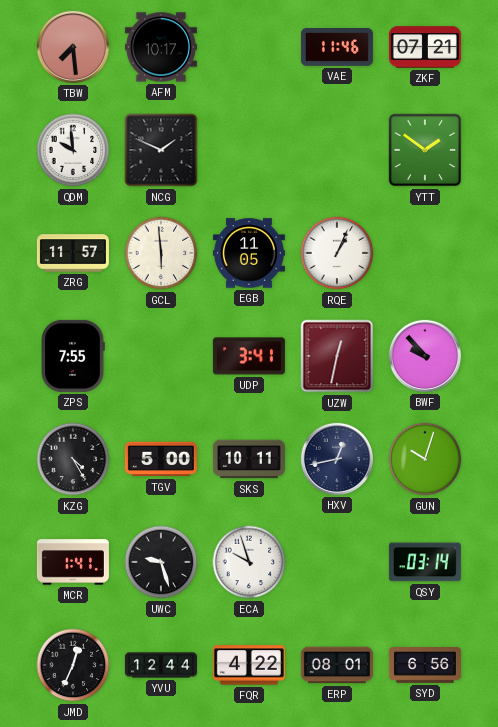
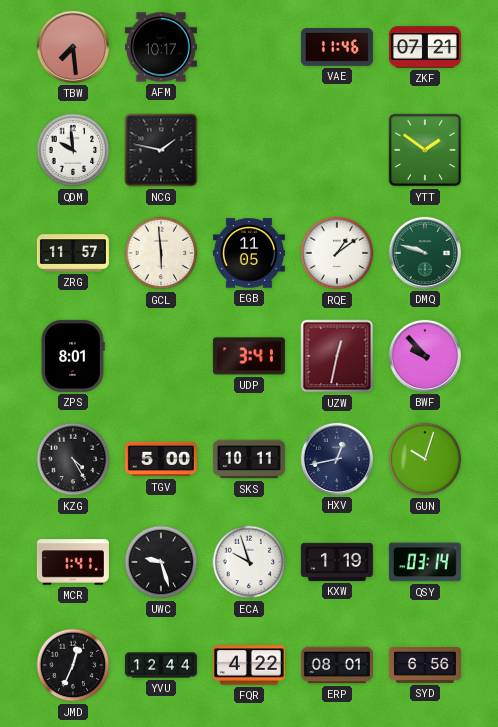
NCG: 1:49 -> 1:47
RQE: 1:04 -> 1:09
DMQ: none -> 9:48
ZPS: 7:55 -> 8:01
KXW: none -> 1:19
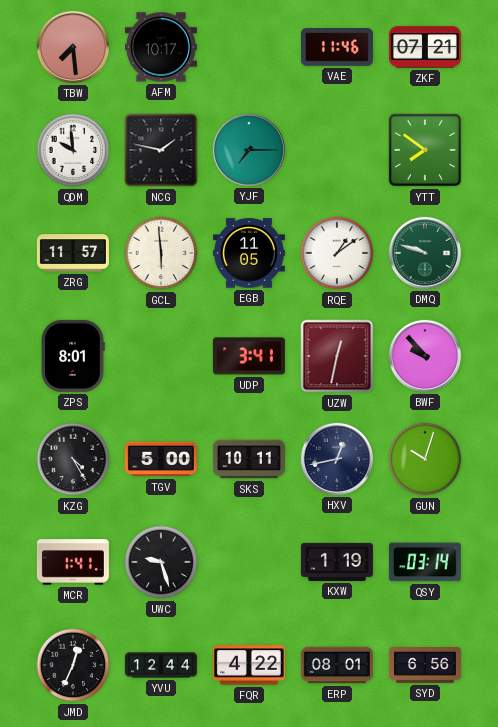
YJF: none -> 7:15
YTT: 1:51 -> 7:51
ECA: 9:57 -> none
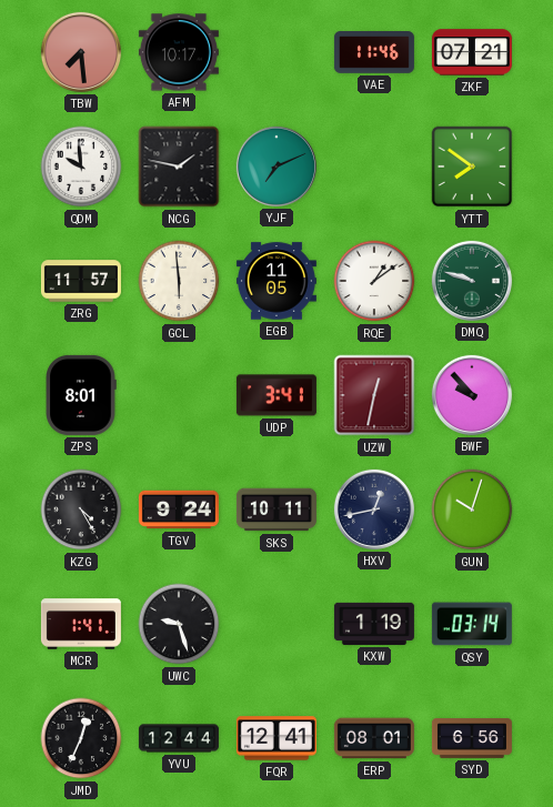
YJF: 7:15 -> 7:11
TGV: 5:00 -> 9:24
FQR: 4:22 -> 12:41
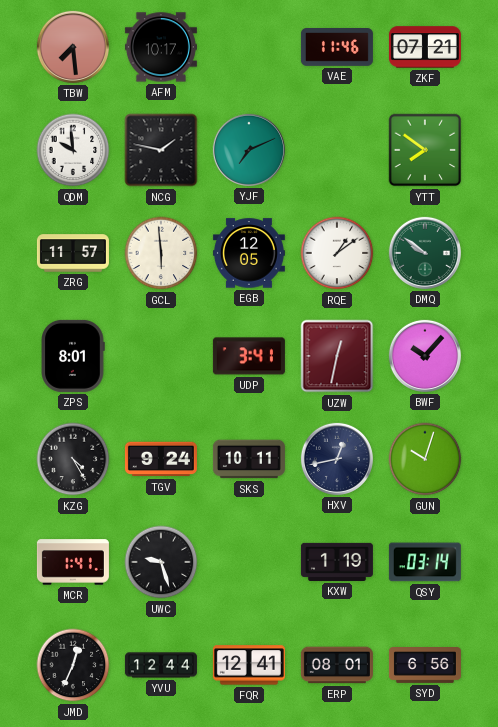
EGB: 11:05 -> 12:05
DMQ: 9:48 -> 9:51
BWF: 9:53 -> 10:07
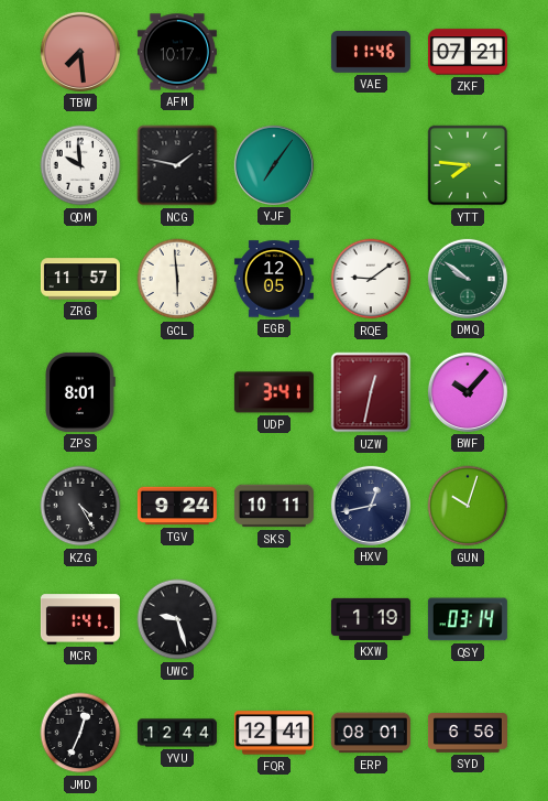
YJF: 7:11 -> 7:06
YTT: 7:51 -> 7:46
RQE: 1:09 -> 9:09
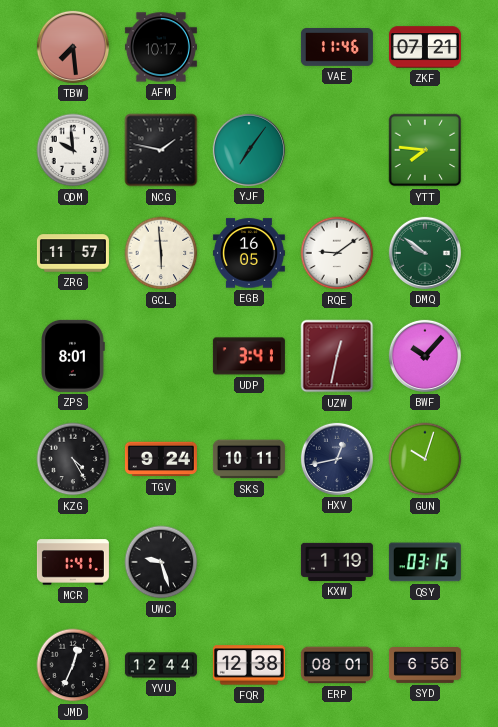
EGB: 12:05 -> 16:05
QSY: 03:14 -> 03:15
FQR: 12:41 -> 12:38
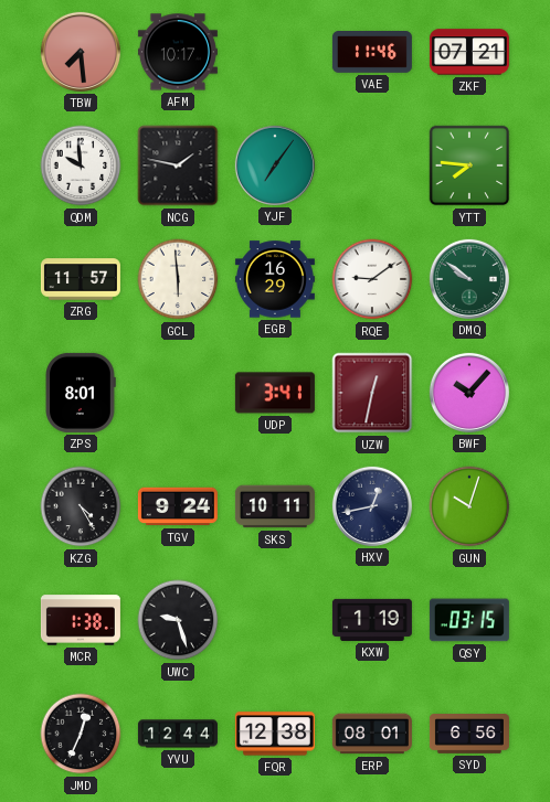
EGB: 16:05 -> 16:29
MCR: 1:41 -> 1:38
